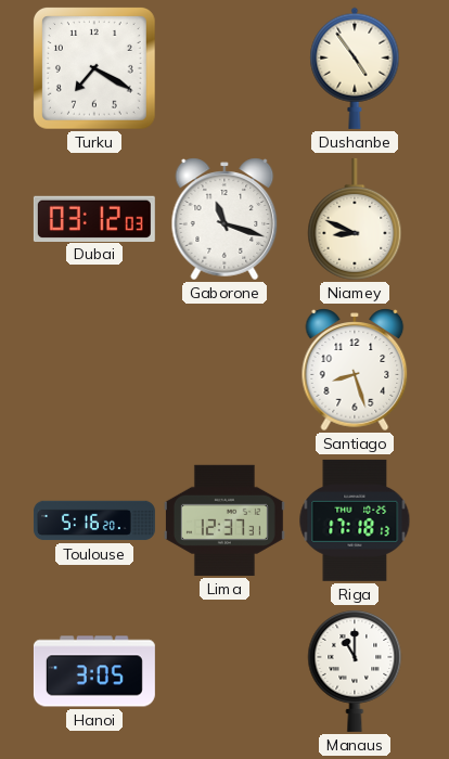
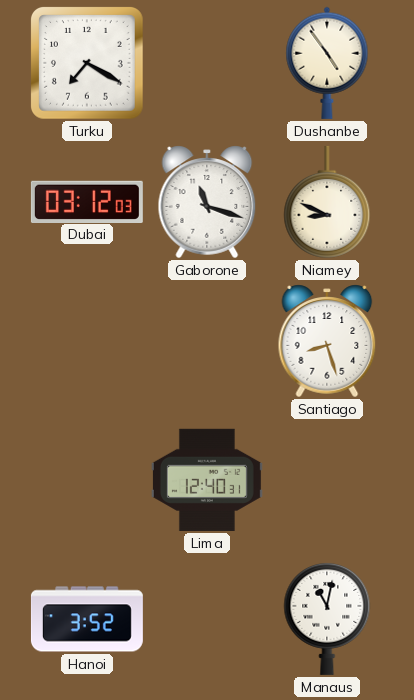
Toulouse: 5:16 -> none
Lima: 12:37 -> 12:40
Riga: 17:18 -> none
Hanoi: 3:05 -> 3:52
Manaus: 11:00 -> 11:02
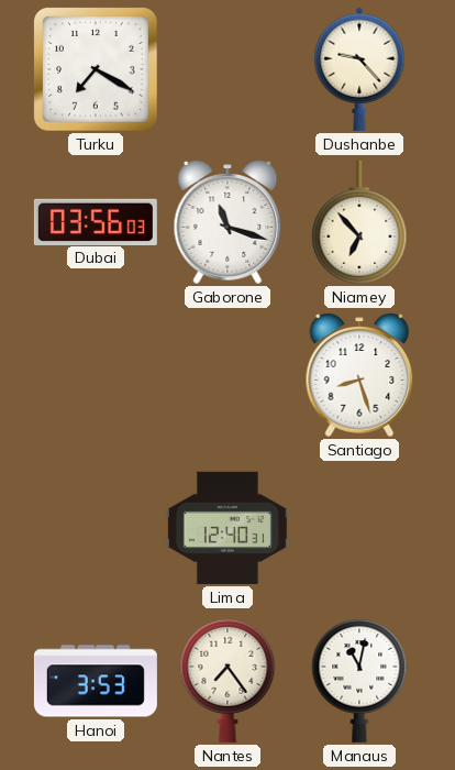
Dushanbe: 4:54 -> 9:23
Dubai: 03:12 -> 03:56
Niamey: 8:49 -> 6:53
Hanoi: 3:52 -> 3:53
Nantes: none -> 7:24
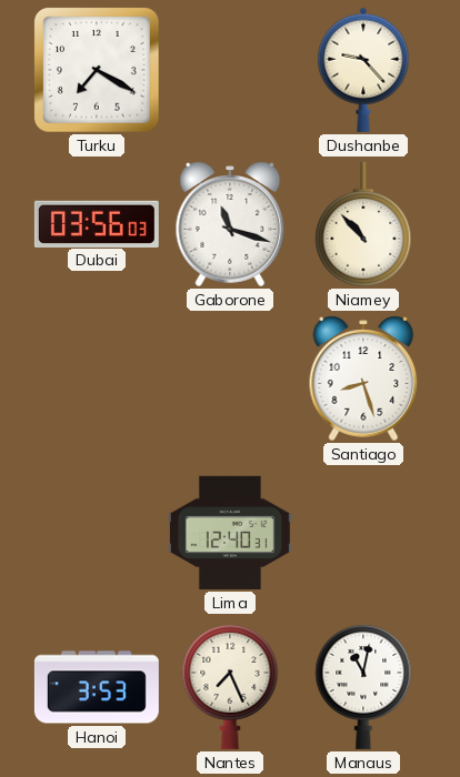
Niamey: 6:53 -> 10:53
Nantes: 7:24 -> 7:26
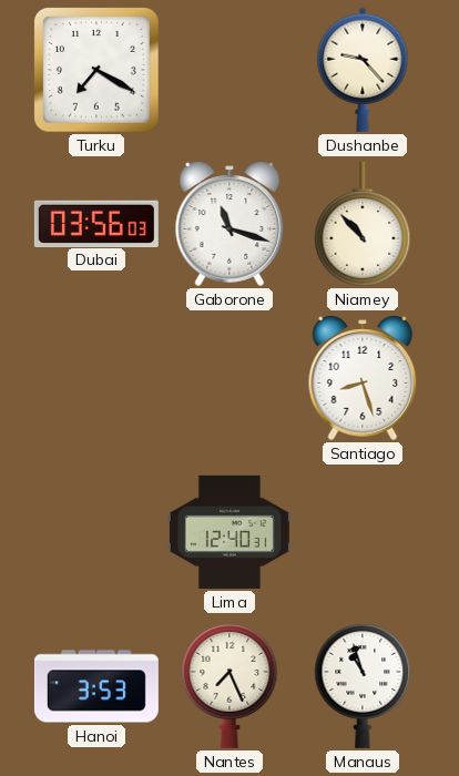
Manaus: 11:02 -> 10:57
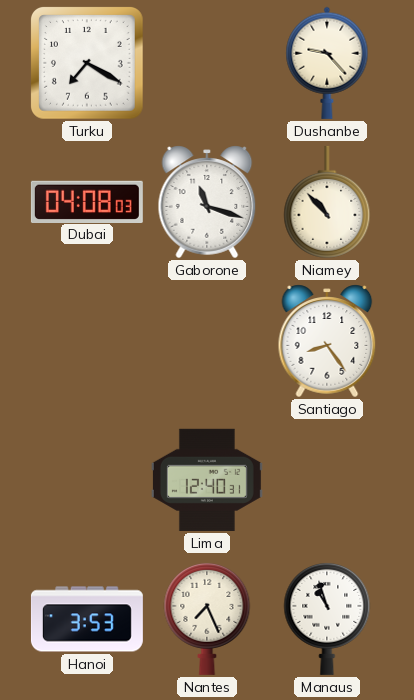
Dubai: 03:56 -> 04:08
Santiago: 8:27 -> 8:24
